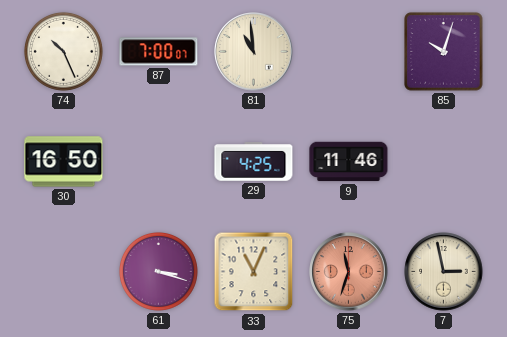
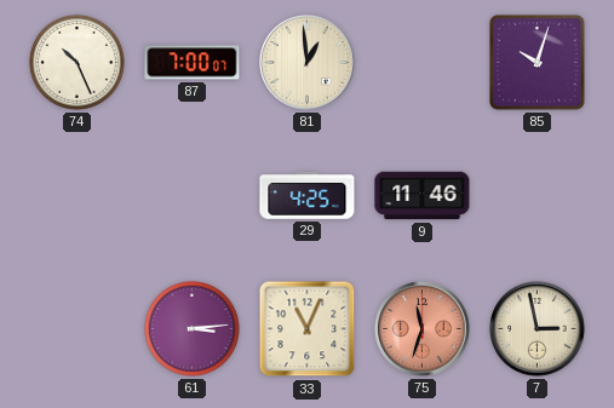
81: 10:59 -> 12:59
30: 16:50 -> none
61: 3:18 -> 3:14
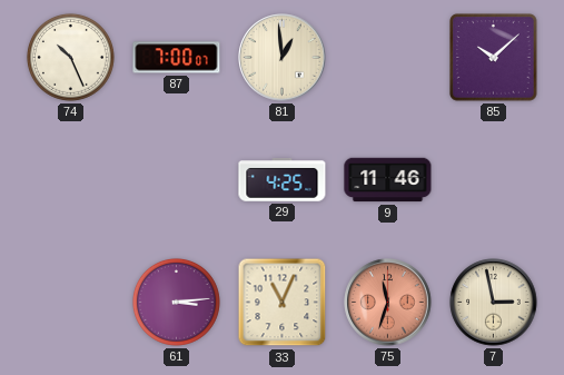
85: 10:03 -> 10:08
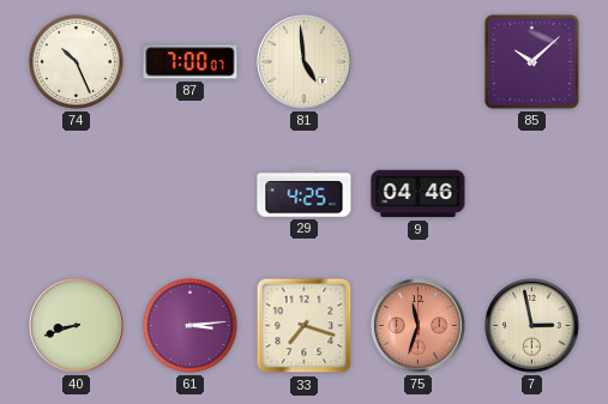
81: 12:59 -> 4:59
9: 11:46 -> 04:46
40: none -> 8:42
33: 11:04 -> 7:18
